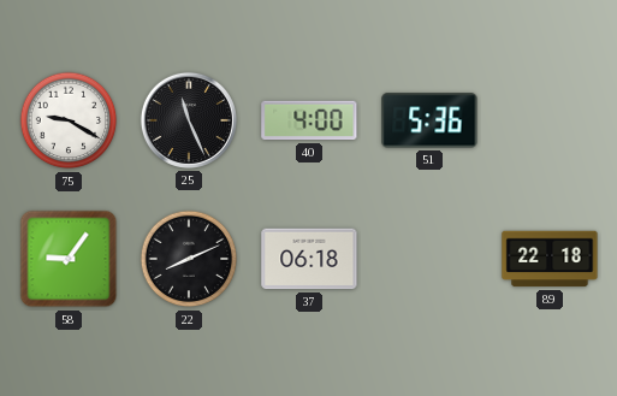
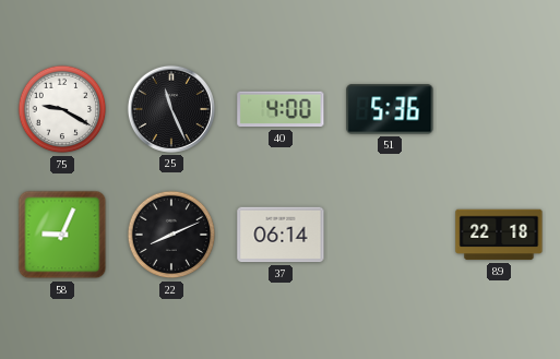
58: 9:06 -> 9:04
37: 06:18 -> 06:14
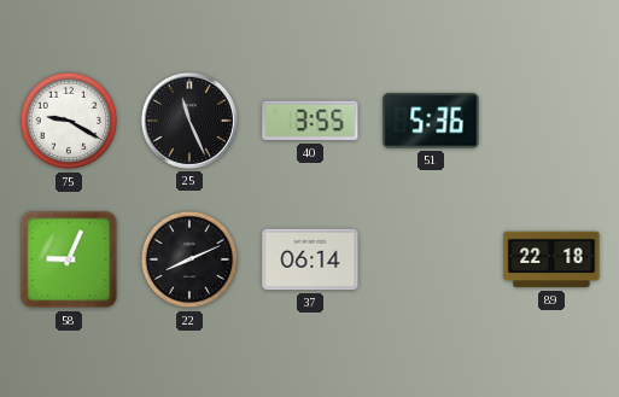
40: 4:00 -> 3:55
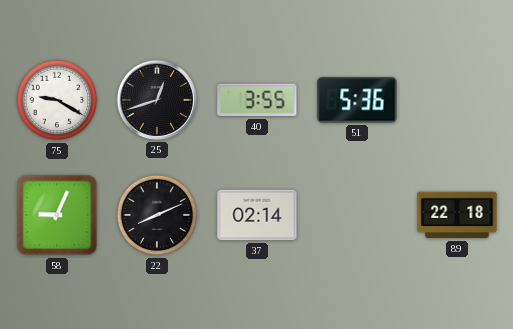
25: 11:26 -> 12:42
37: 06:14 -> 02:14
